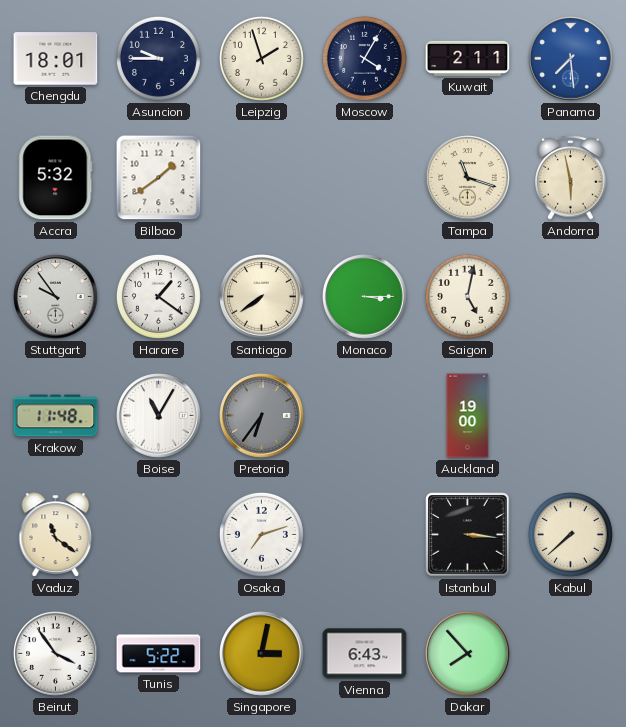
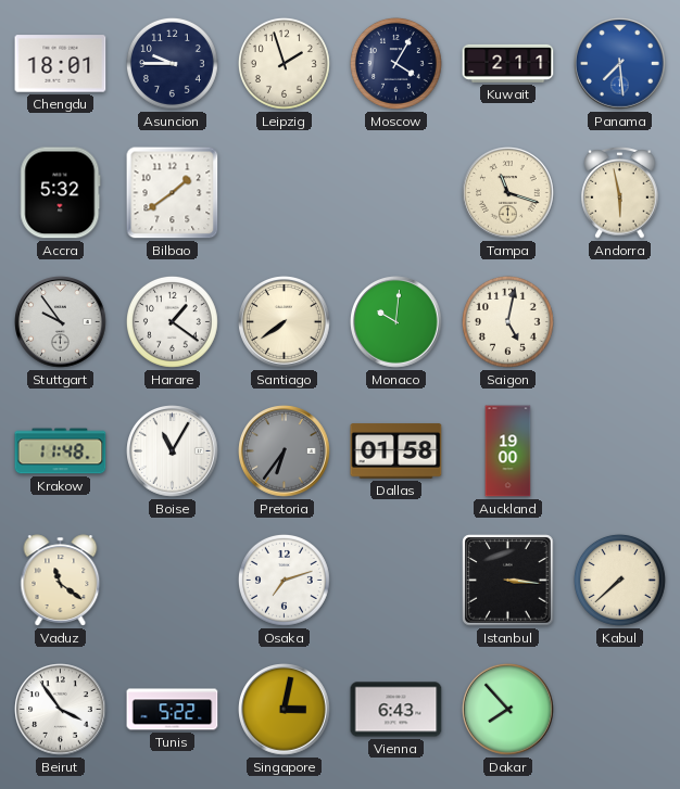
Monaco: 3:15 -> 10:01
Dallas: none -> 01:58
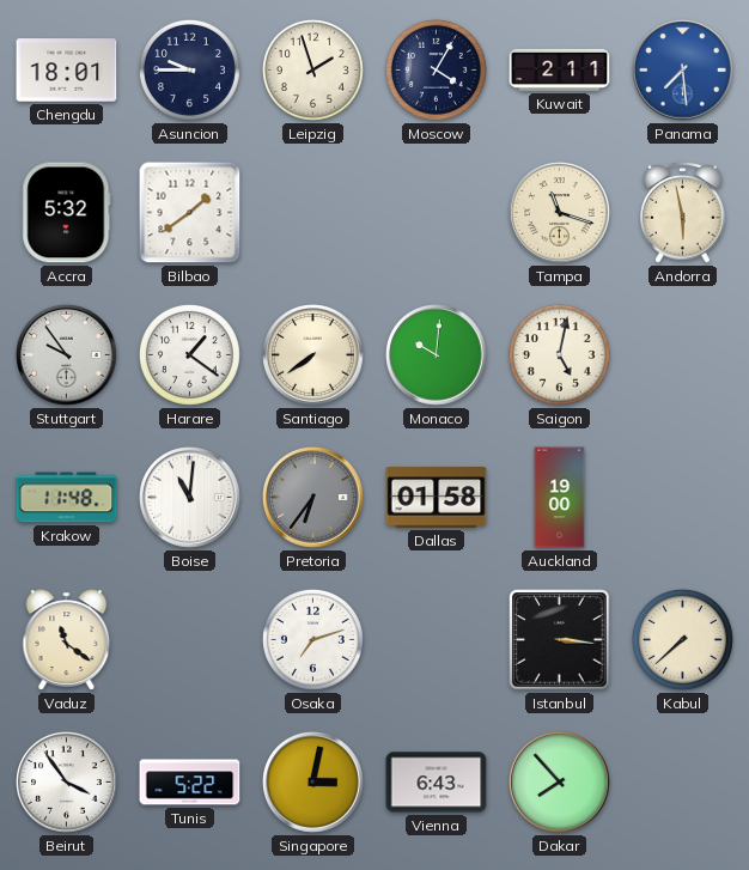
Boise: 11:05 -> 11:01
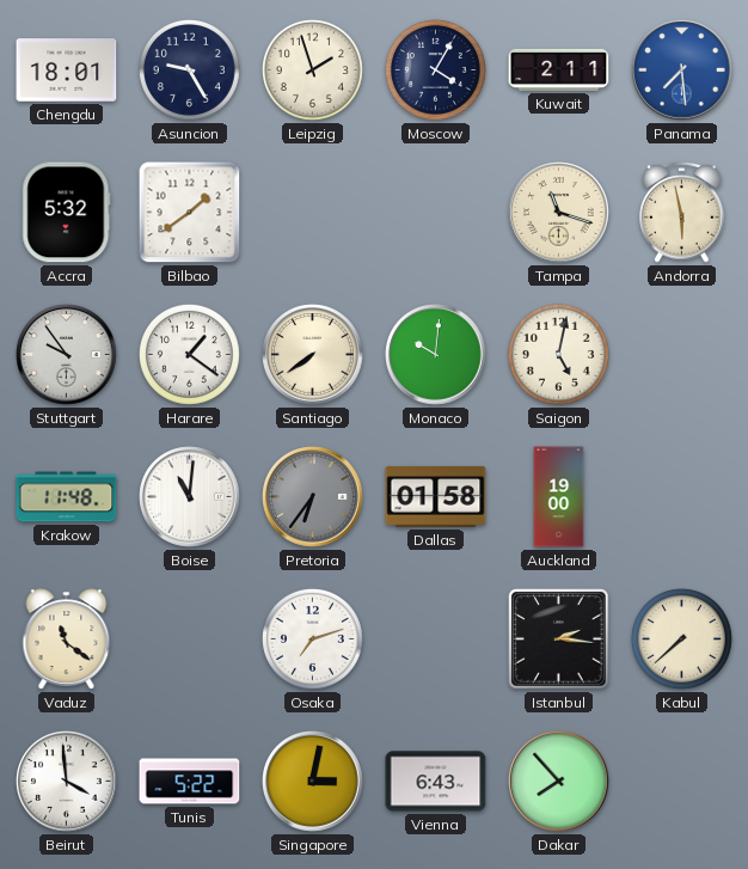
Asuncion: 9:45 -> 9:25
Istanbul: 3:16 -> 2:16
Beirut: 3:54 -> 3:59
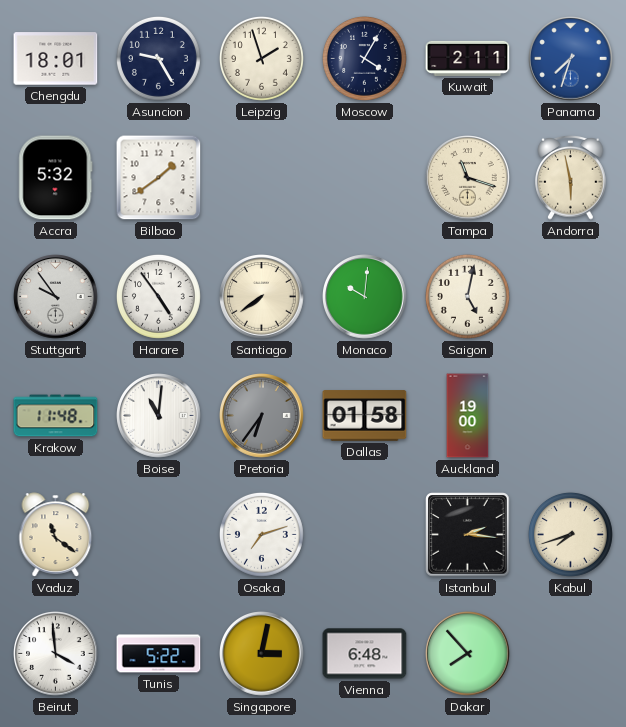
Panama: 7:29 -> 7:33
Harare: 1:21 -> 4:54
Kabul: 7:38 -> 7:42
Vienna: 6:43 -> 6:48
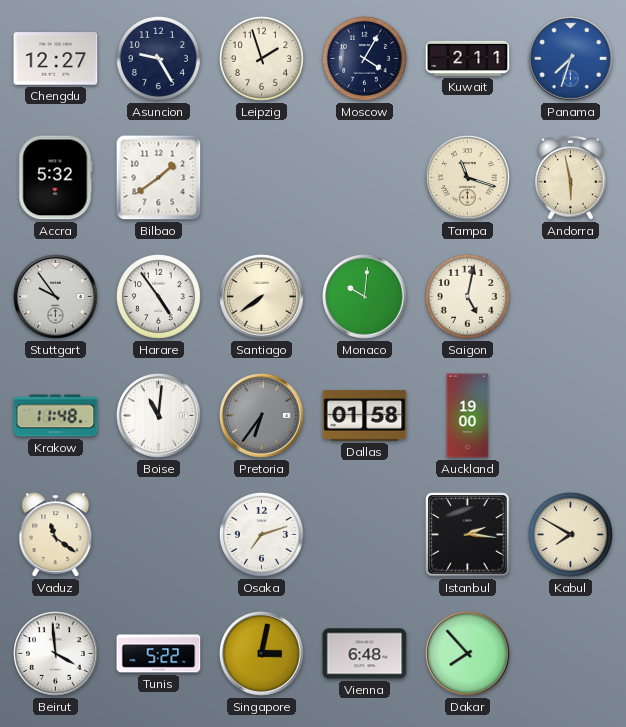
Chengdu: 18:01 -> 12:27
Kabul: 7:42 -> 7:50
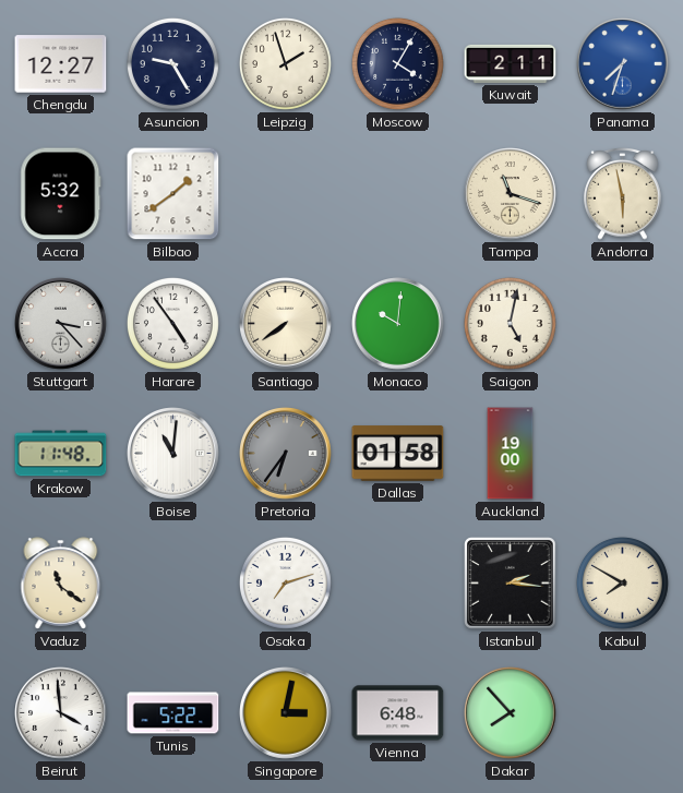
Stuttgart: 9:54 -> 3:23
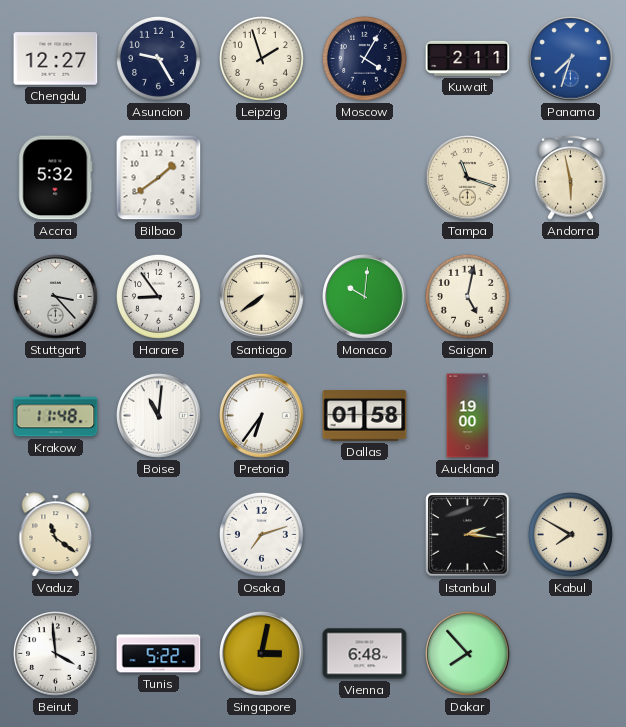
Harare: 4:54 -> 8:54
Pretoria dial: grey -> white
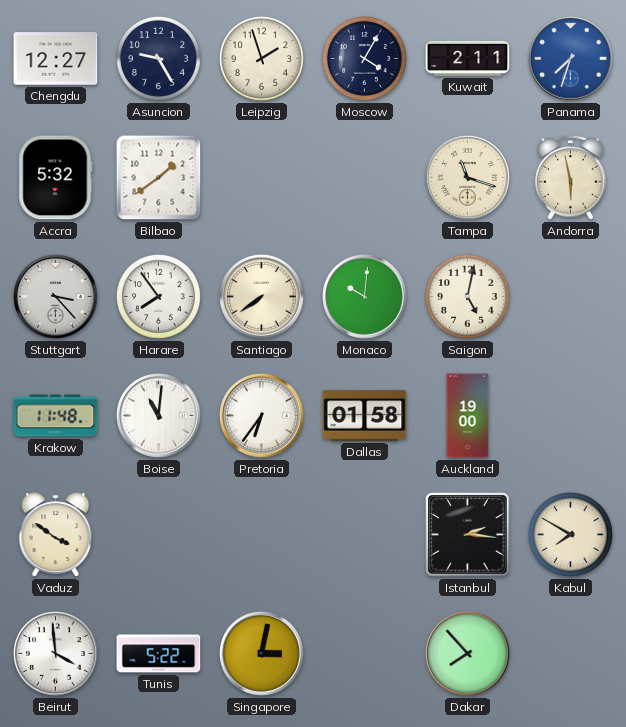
Harare: 8:54 -> 7:54
Vaduz: 11:21 -> 3:51
Osaka: 7:12 -> none
Vienna: 6:48 -> none
